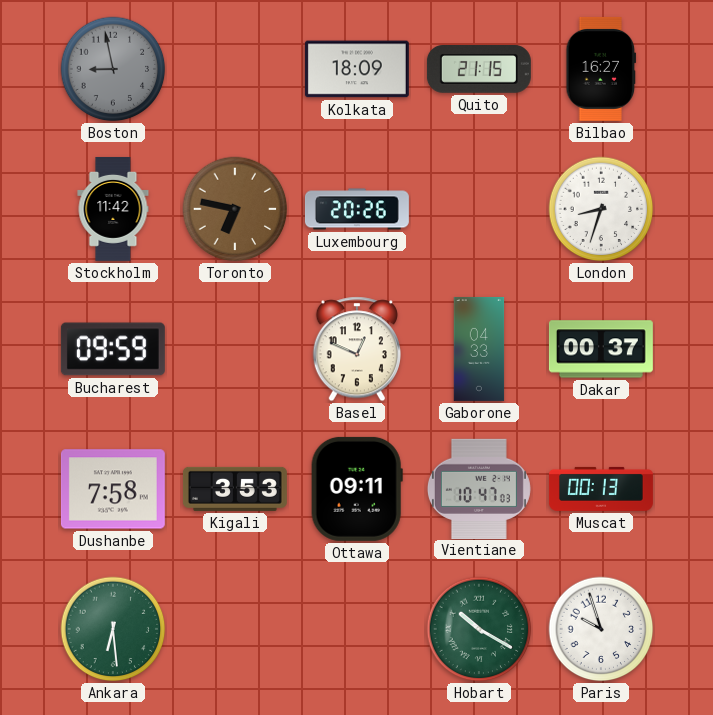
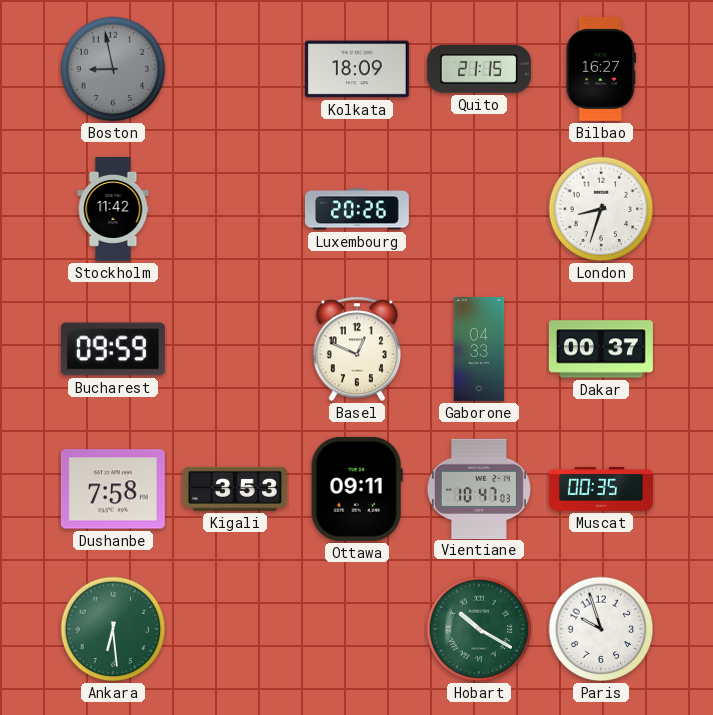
Toronto: 6:47 -> none
Muscat: 00:13 -> 00:35
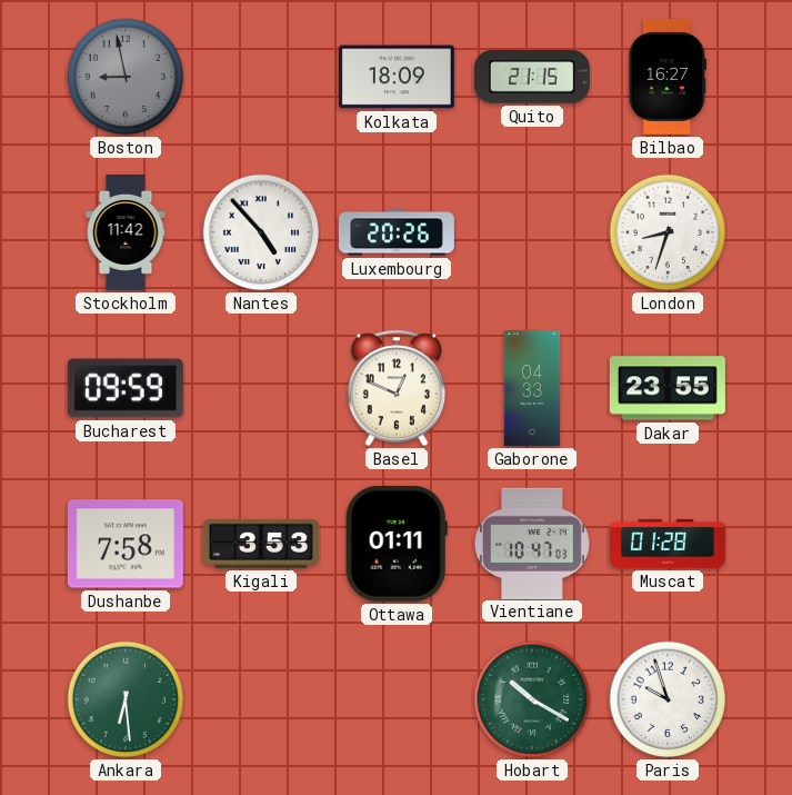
Nantes: none -> 4:53
Dakar: 00:37 -> 23:55
Ottawa: 09:11 -> 01:11
Muscat: 00:35 -> 01:28
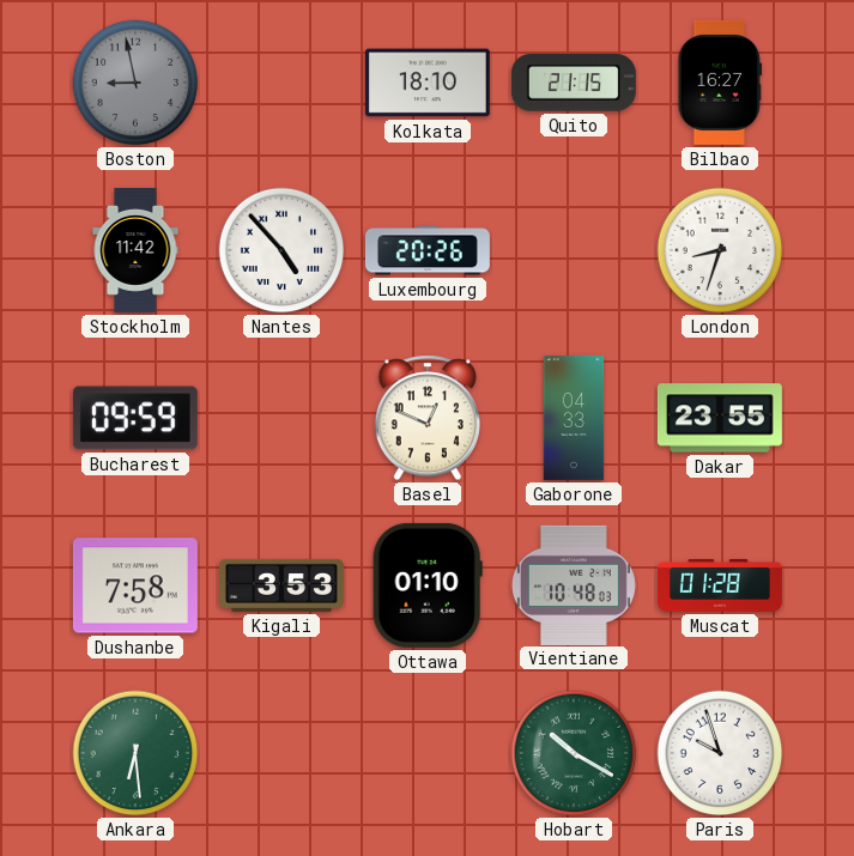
Kolkata: 18:09 -> 18:10
Ottawa: 01:11 -> 01:10
Vientiane: 10:47 -> 10:48
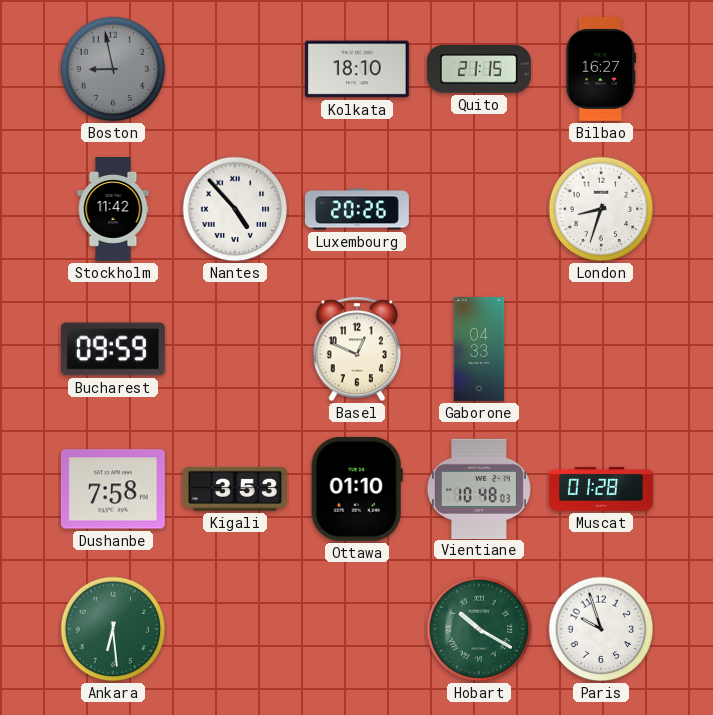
Dakar: 23:55 -> none
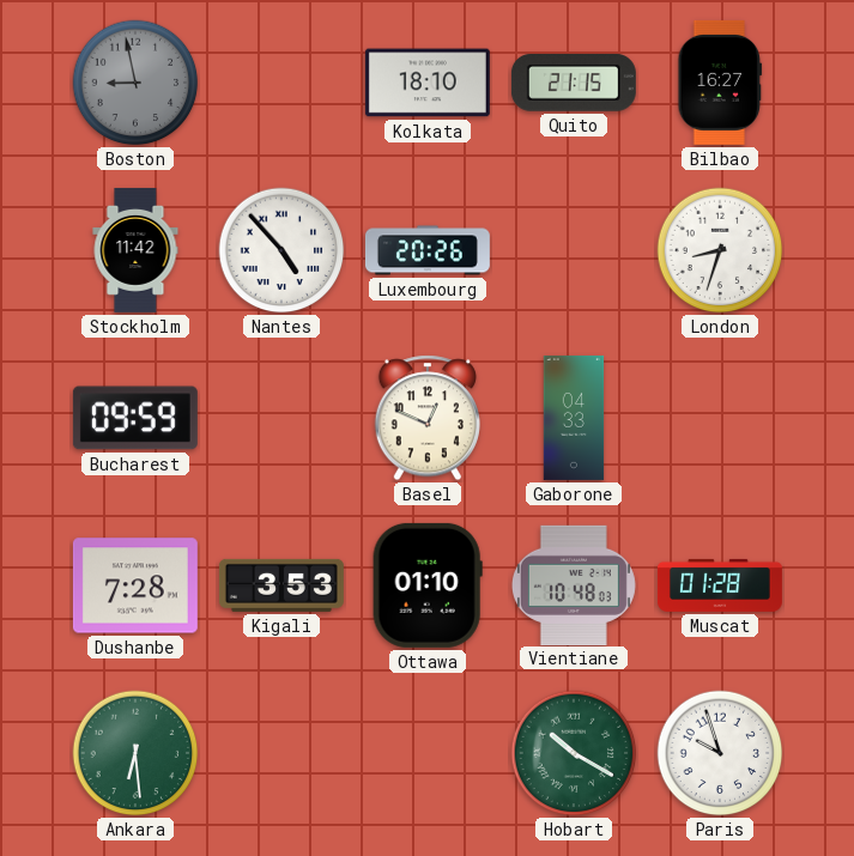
Dushanbe: 7:58 -> 7:28
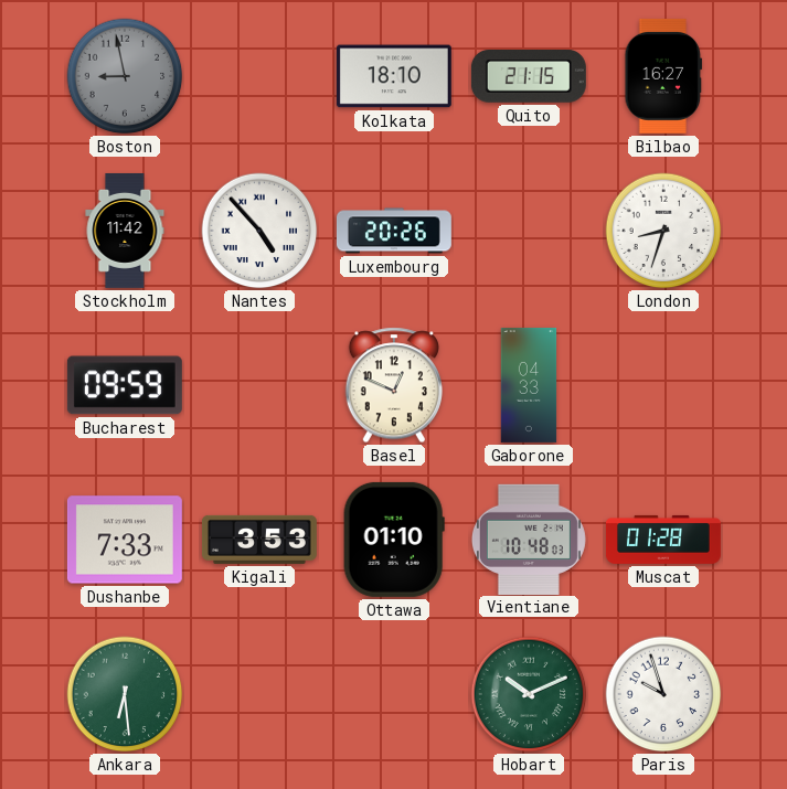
Dushanbe: 7:28 -> 7:33
Hobart: 10:20 -> 10:11
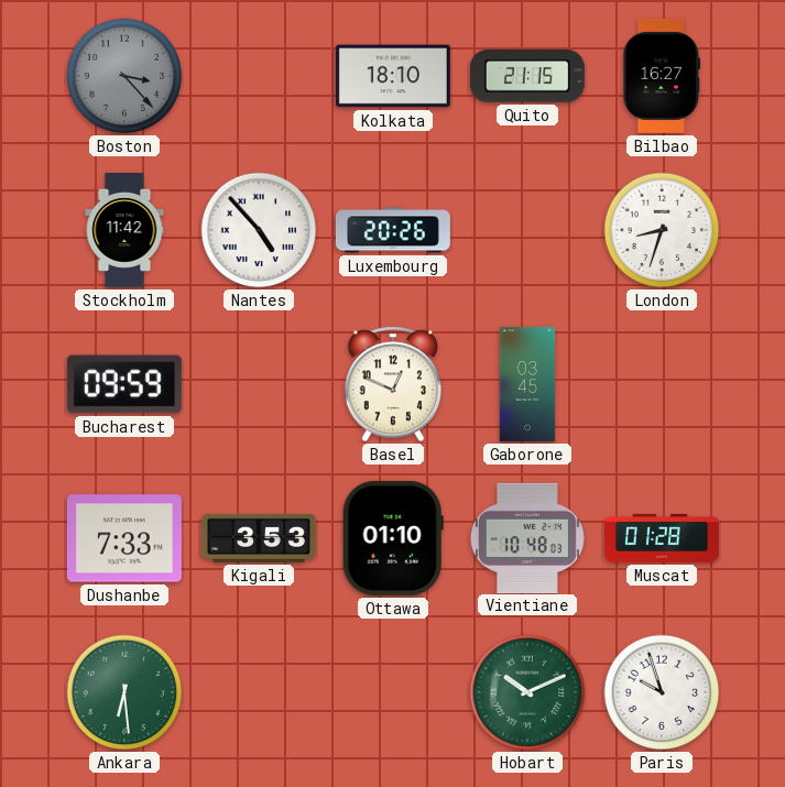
Boston: 8:58 -> 3:23
Gaborone: 04:33 -> 03:45
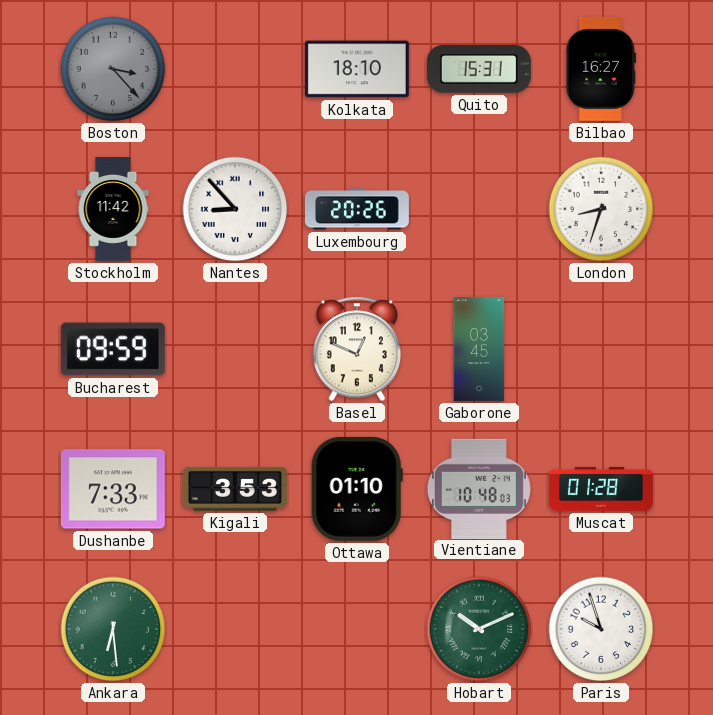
Quito: 21:15 -> 15:31
Nantes: 4:53 -> 8:53
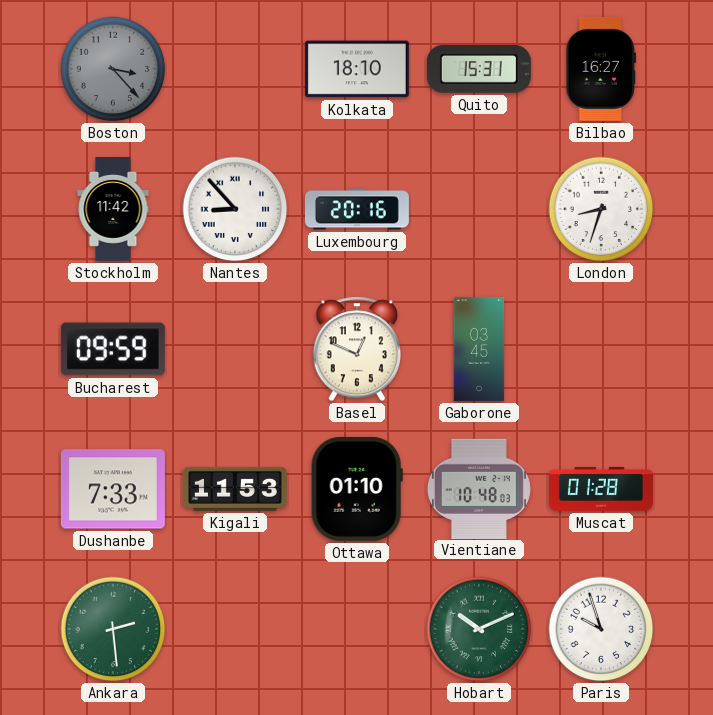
Luxembourg: 20:26 -> 20:16
Kigali: 3:53 -> 11:53
Ankara: 6:29 -> 2:29
